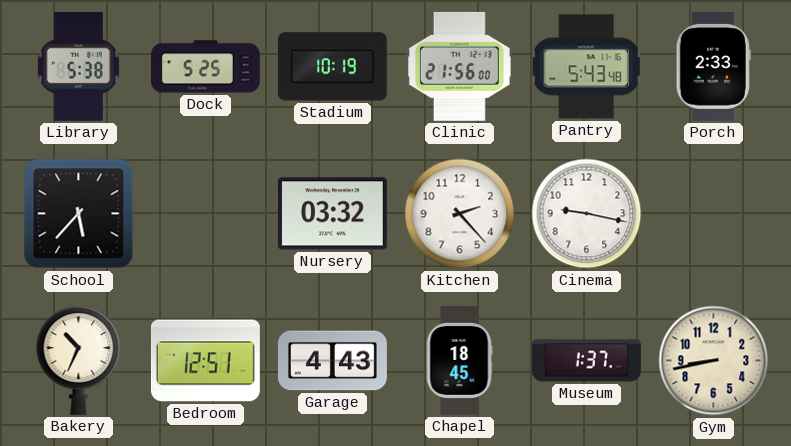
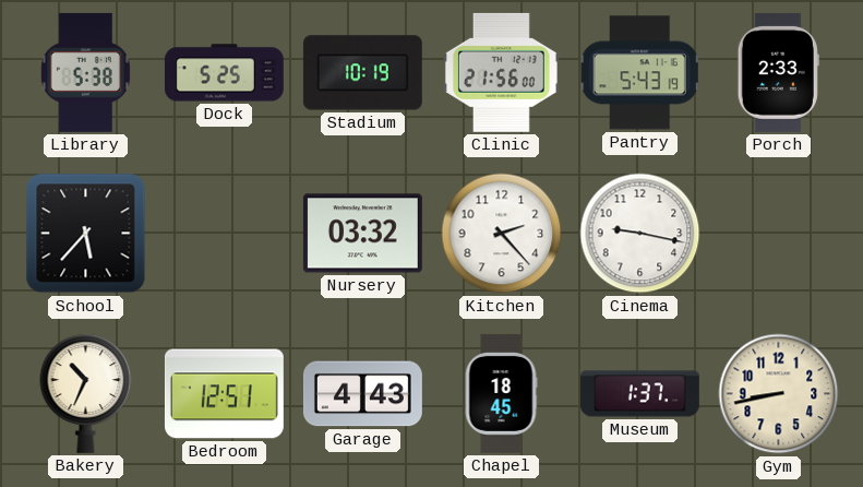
Pantry: 5:43:48 -> 5:43:19
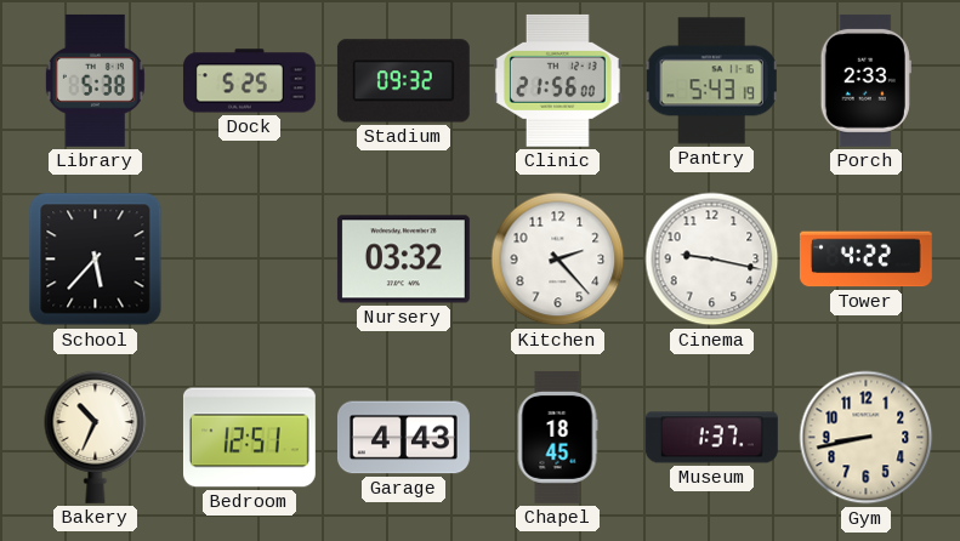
Stadium: 10:19 -> 09:32
Tower: none -> 4:22
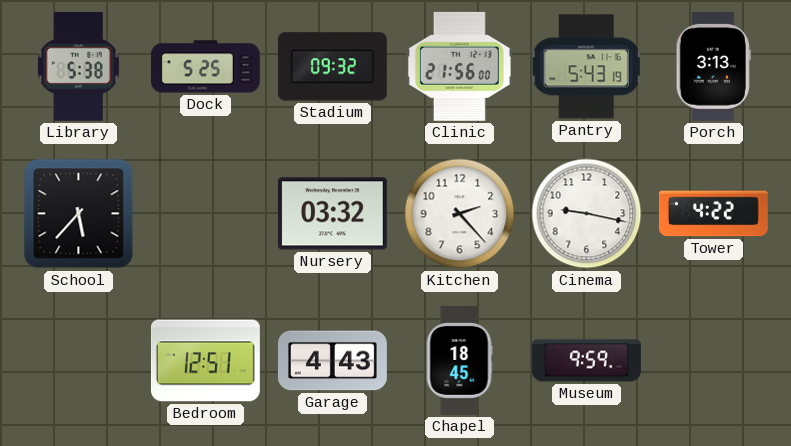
Porch: 2:33 -> 3:13
Bakery: 10:34 -> none
Museum: 1:37 -> 9:59
Gym: 8:43 -> none
